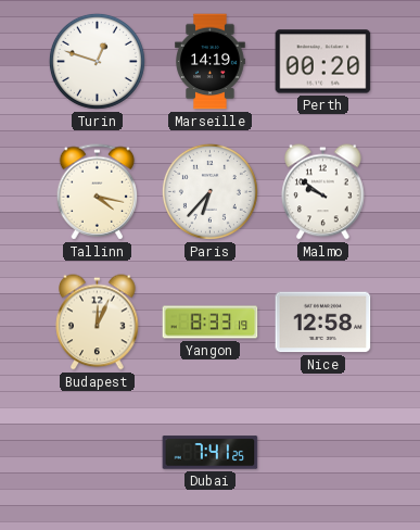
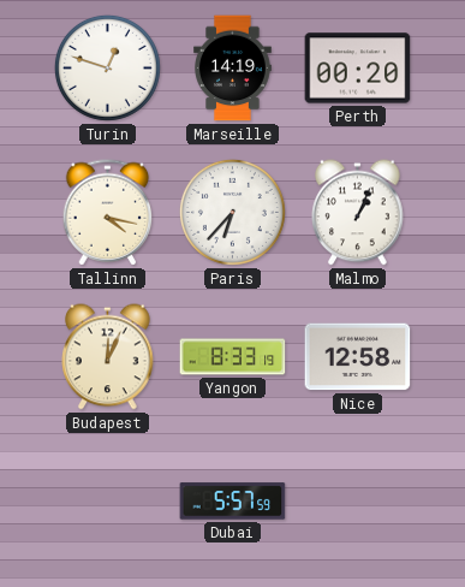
Malmo: 9:51 -> 1:04
Dubai: 7:41 -> 5:57
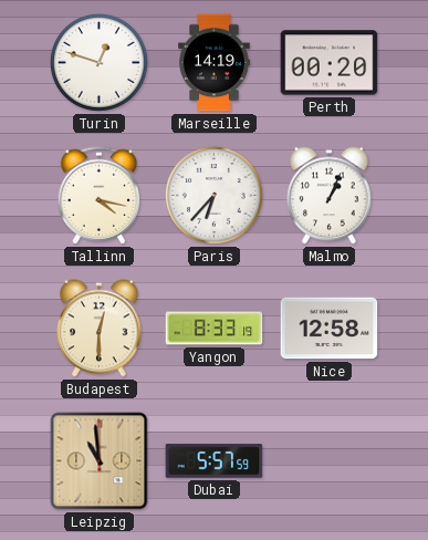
Budapest: 12:04 -> 12:30
Leipzig: none -> 10:59
